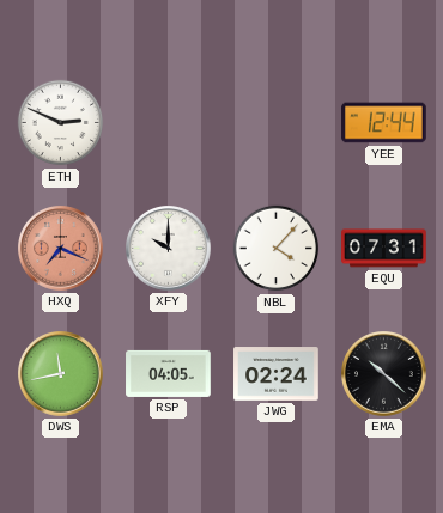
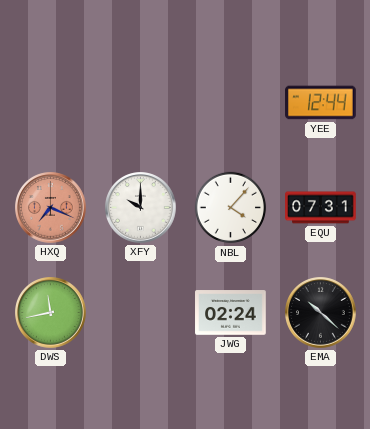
ETH: 2:49 -> none
RSP: 04:05 -> none
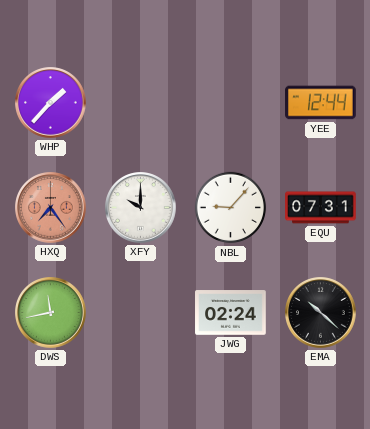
WHP: none -> 1:37
HXQ: 7:19 -> 7:24
NBL: 4:07 -> 9:07
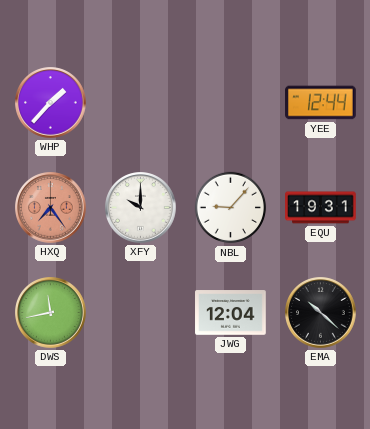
EQU: 07:31 -> 19:31
JWG: 02:24 -> 12:04
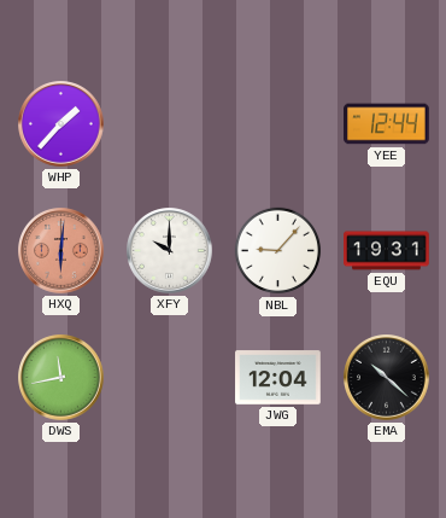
HXQ: 7:24 -> 6:01
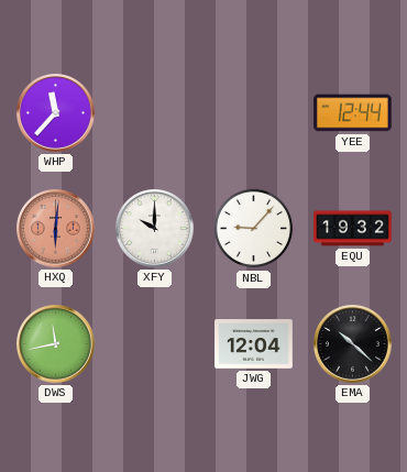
WHP: 1:37 -> 11:37
EQU: 19:31 -> 19:32
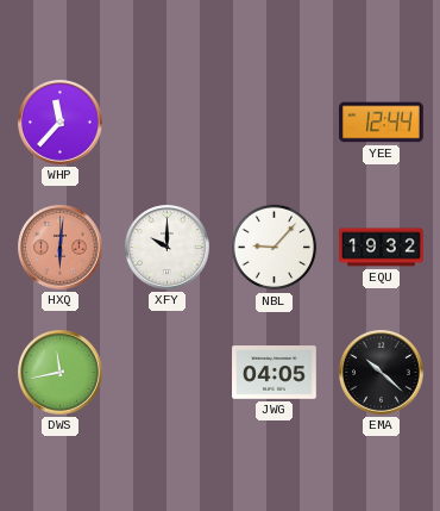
JWG: 12:04 -> 04:05
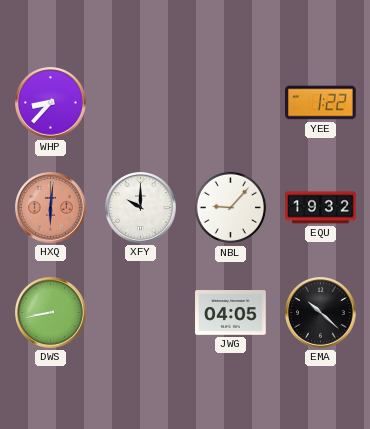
WHP: 11:37 -> 8:37
YEE: 12:44 -> 1:22
DWS: 11:43 -> 8:43
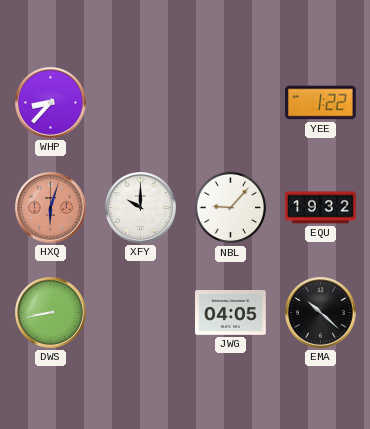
HXQ: 6:01 -> 6:03
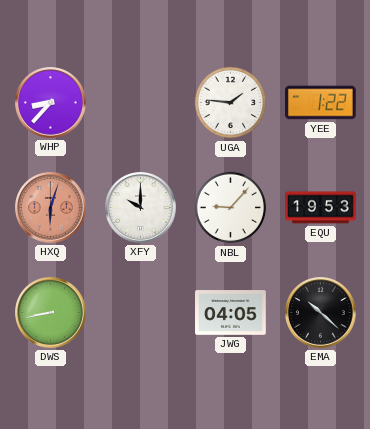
UGA: none -> 1:46
EQU: 19:32 -> 19:53
